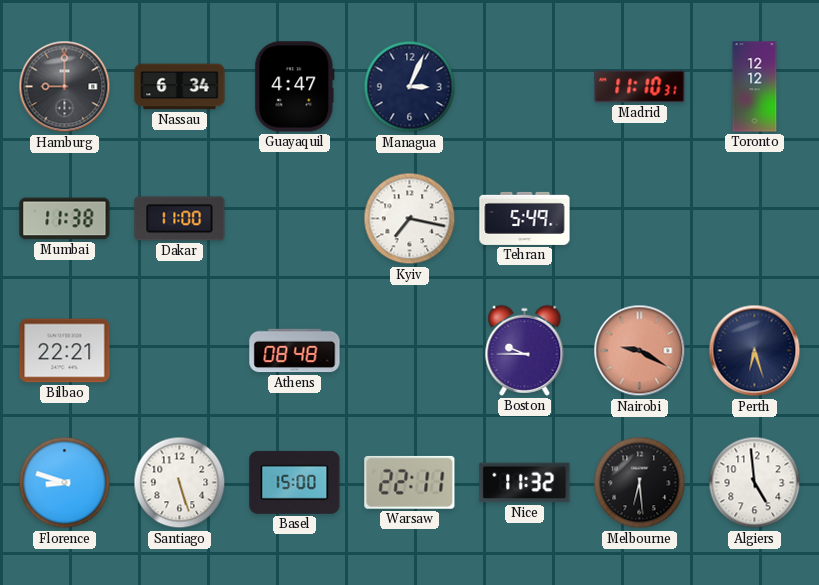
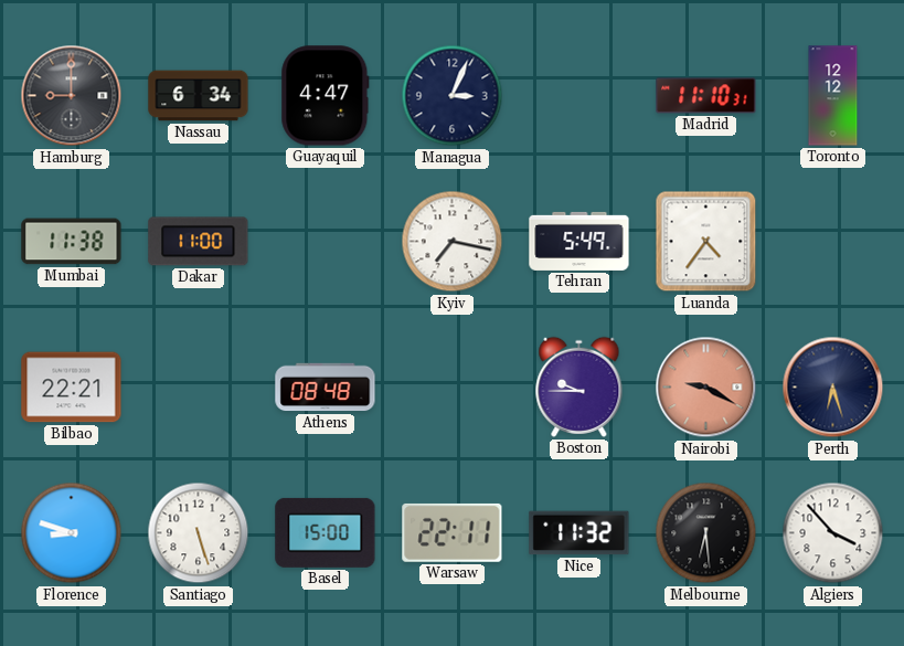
Luanda: none -> 4:36
Algiers: 4:59 -> 3:53
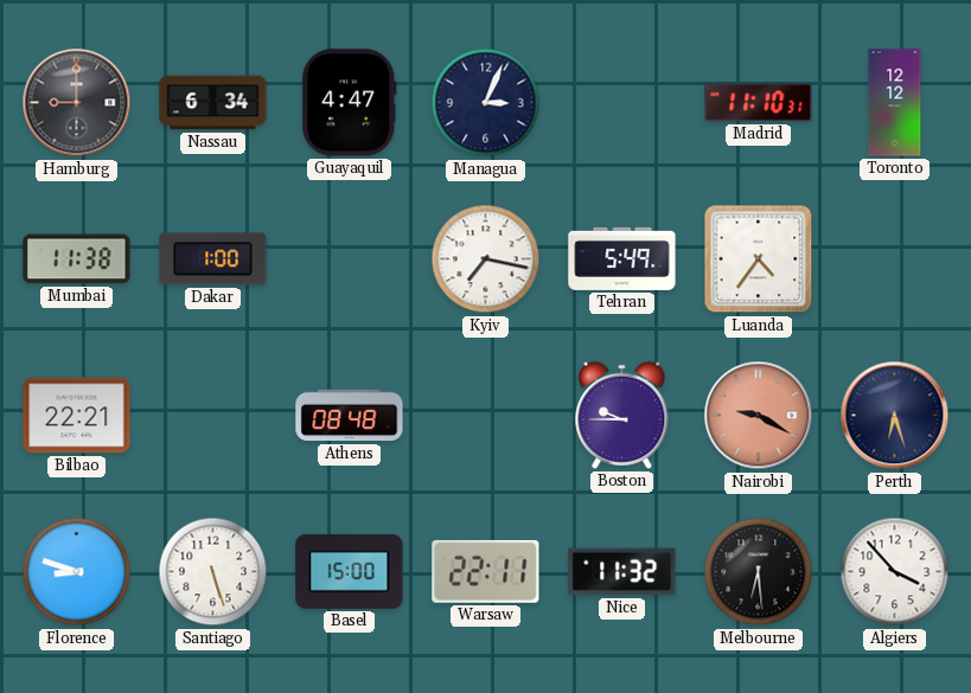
Dakar: 11:00 -> 1:00
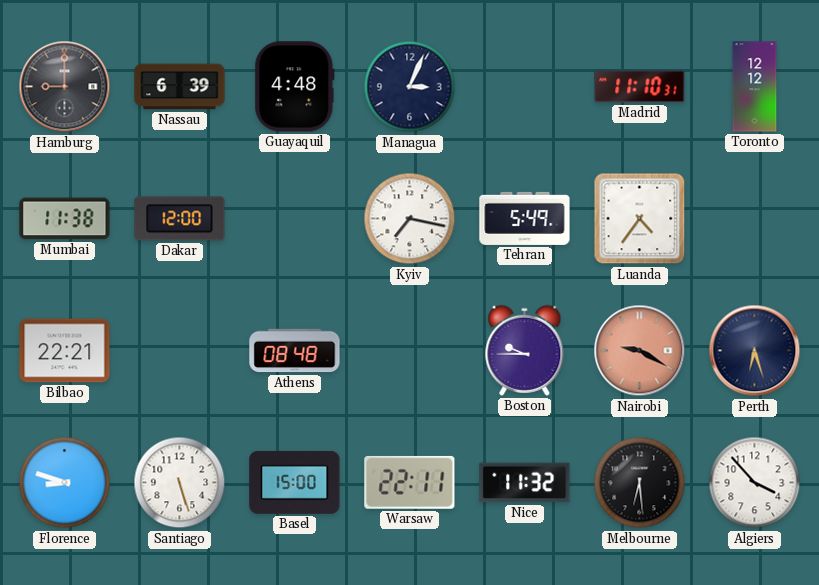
Nassau: 6:34 -> 6:39
Guayaquil: 4:47 -> 4:48
Dakar: 1:00 -> 12:00
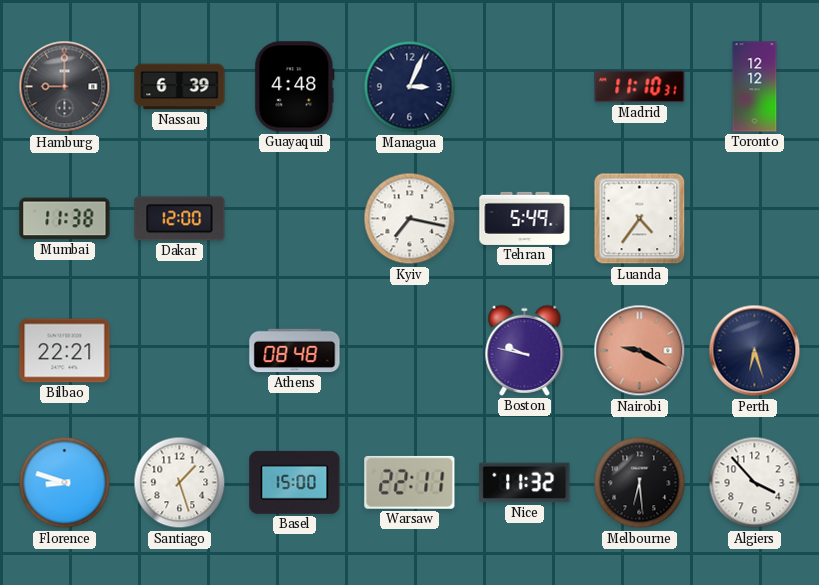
Boston: 9:45 -> 9:47
Santiago: 5:27 -> 1:27
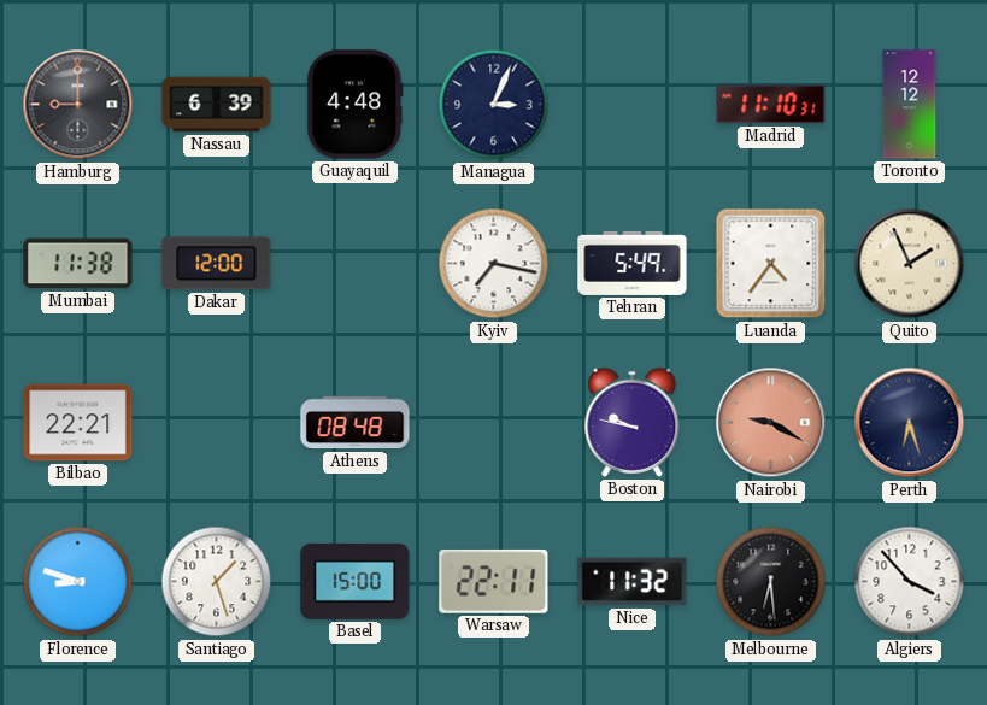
Quito: none -> 1:56
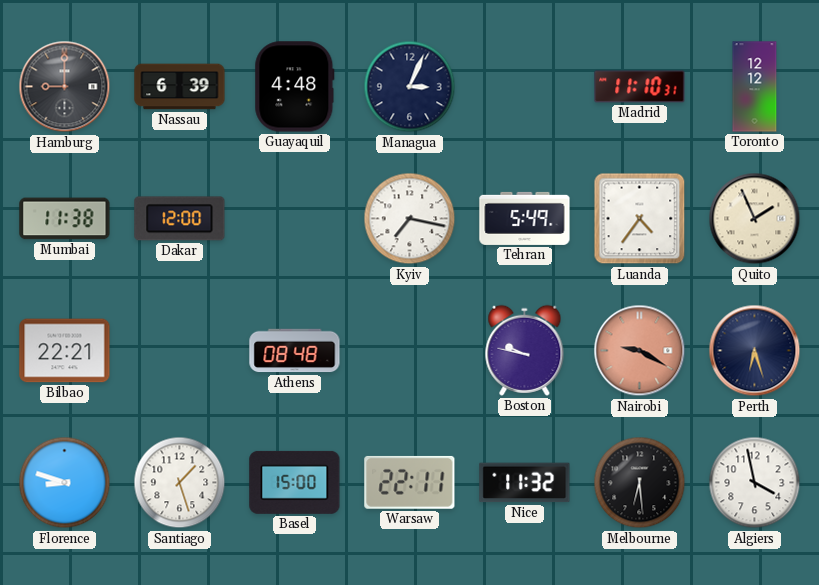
Algiers: 3:53 -> 3:58
